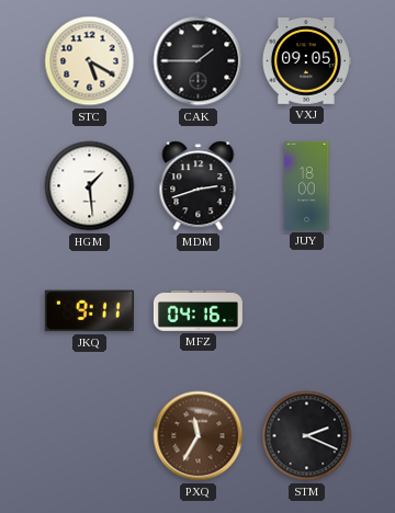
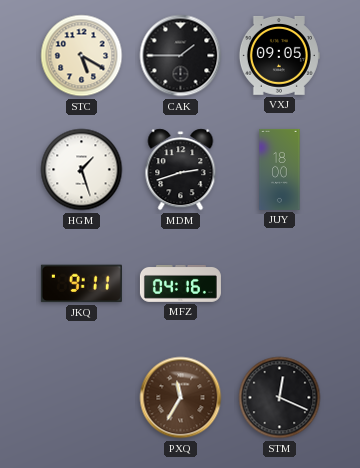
HGM: 1:29 -> 1:27
STM: 2:19 -> 12:19
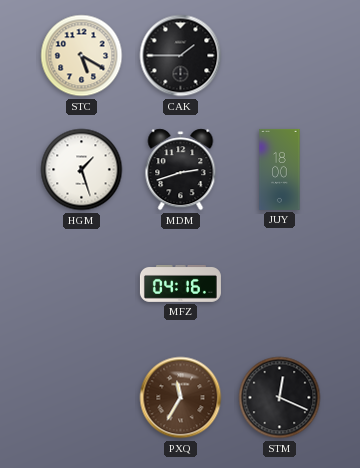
VXJ: 09:05 -> none
JKQ: 9:11 -> none
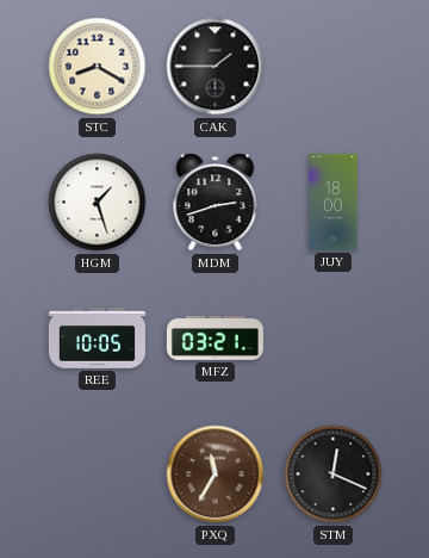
STC: 5:20 -> 8:20
REE: none -> 10:05
MFZ: 04:16 -> 03:21
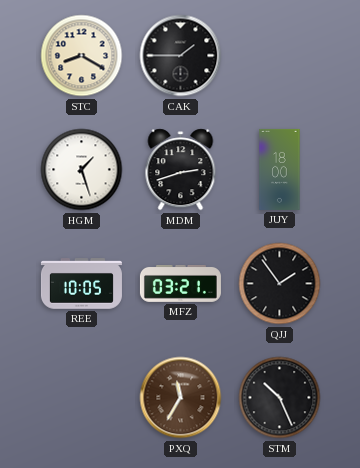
QJJ: none -> 1:54
STM: 12:19 -> 10:26
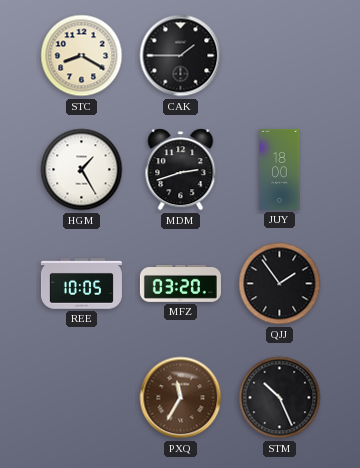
HGM: 1:27 -> 1:25
MFZ: 03:21 -> 03:20
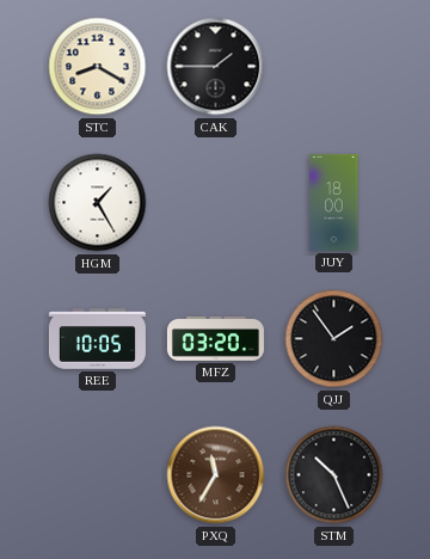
MDM: 2:42 -> none
